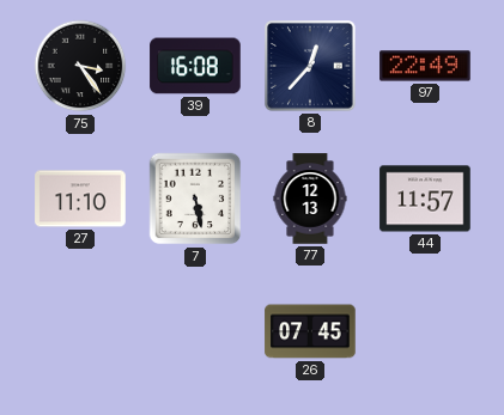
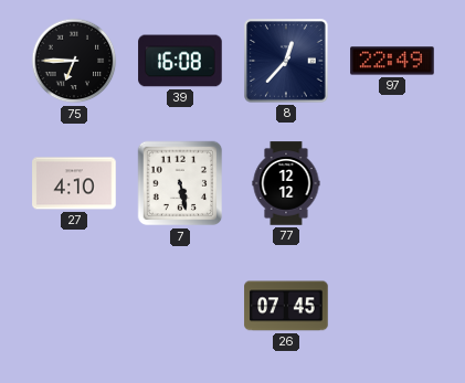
75: 3:24 -> 6:45
27: 11:10 -> 4:10
77: 12:13 -> 12:12
44: 11:57 -> none
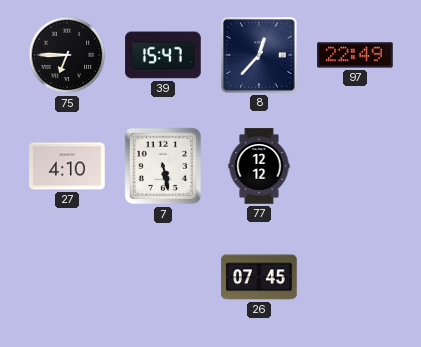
39: 16:08 -> 15:47
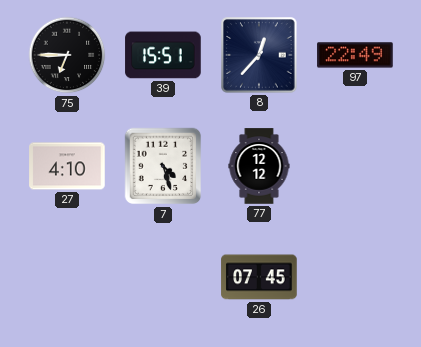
39: 15:47 -> 15:51
7: 5:28 -> 4:27
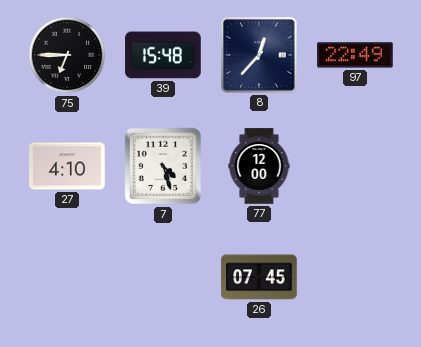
39: 15:51 -> 15:48
77: 12:12 -> 12:00
